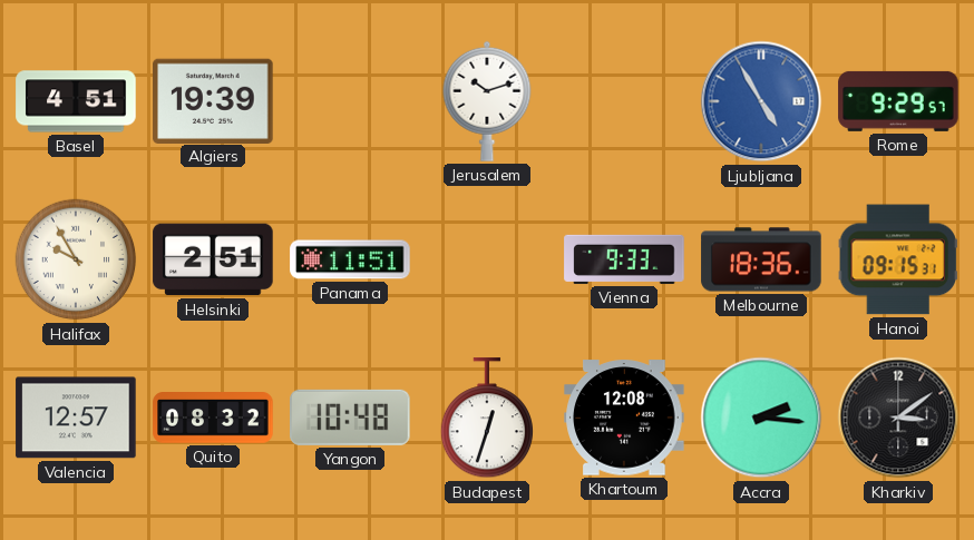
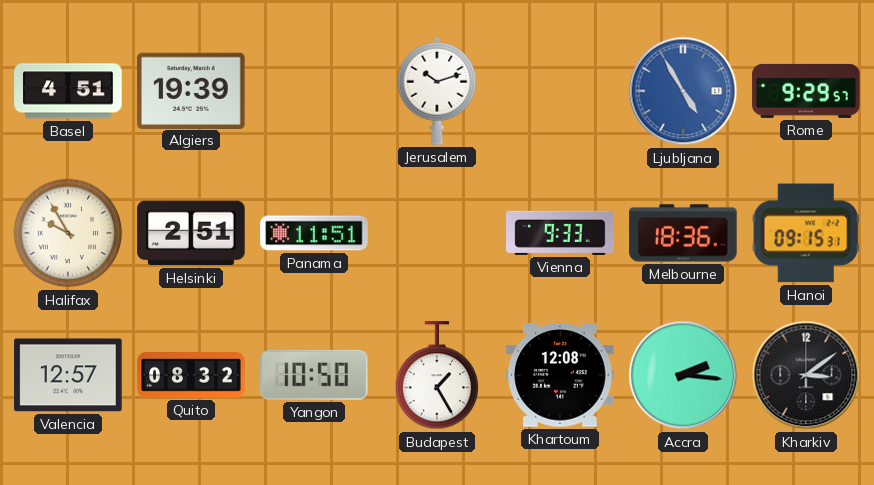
Yangon: 10:48 -> 10:50
Budapest: 12:33 -> 1:25
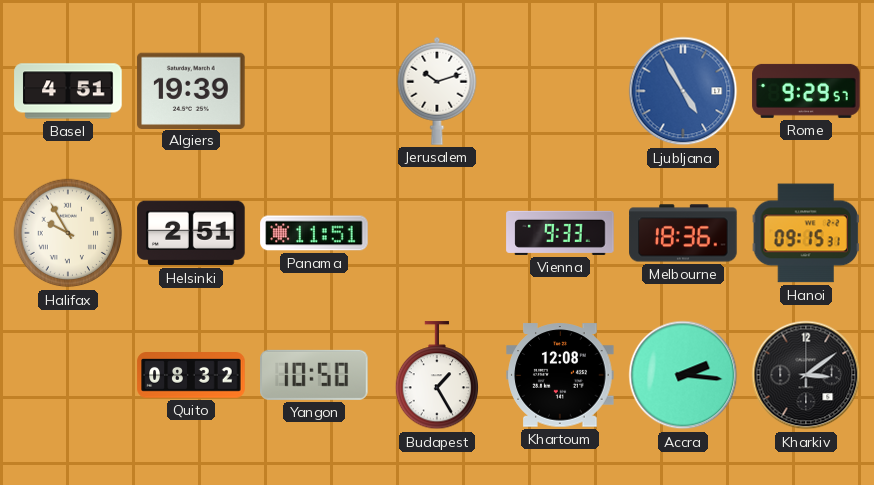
Valencia: 12:57 -> none
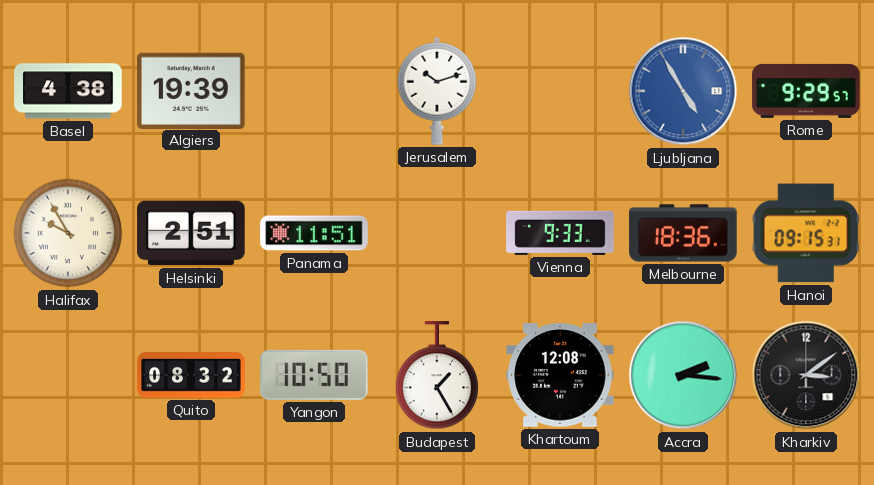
Basel: 4:51 -> 4:38
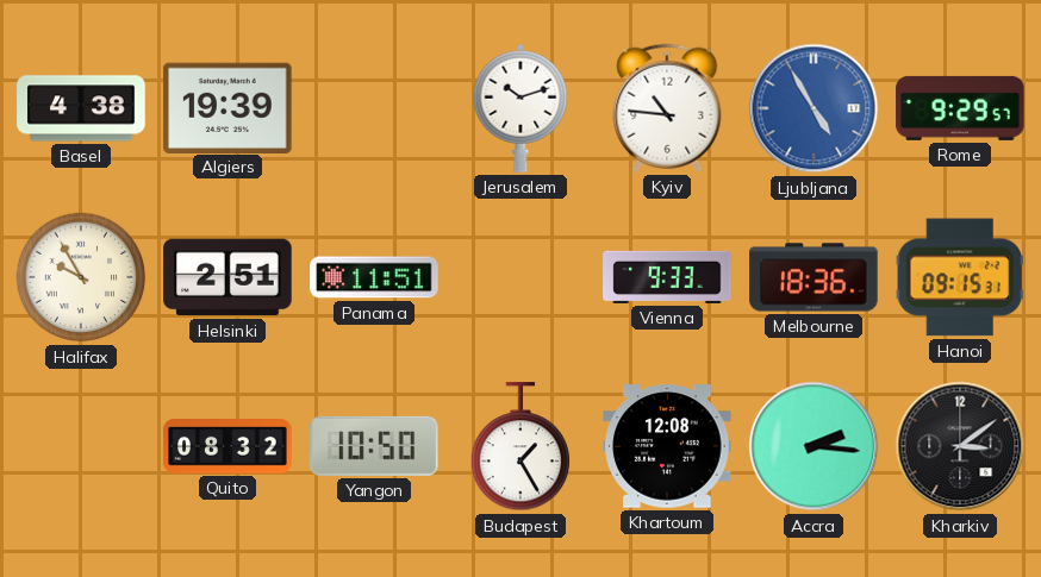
Kyiv: none -> 10:46
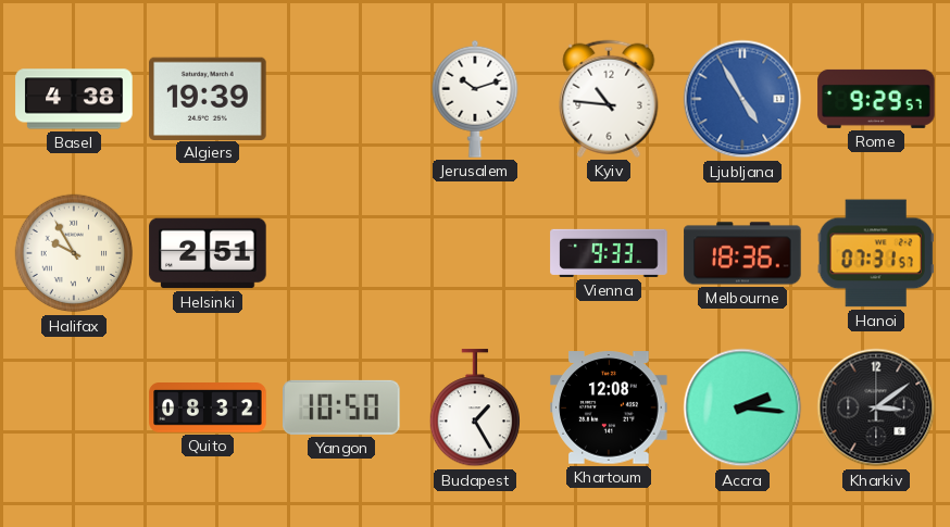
Panama: 11:51 -> none
Hanoi: 09:15 -> 07:31
